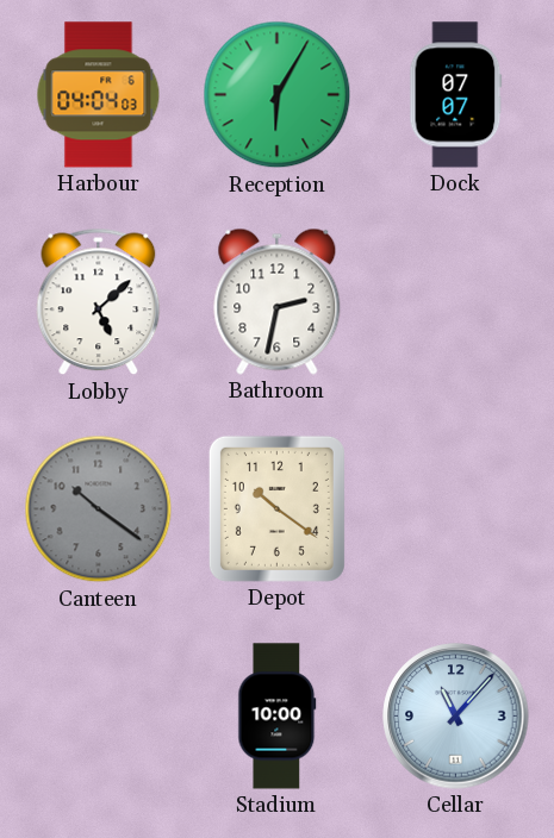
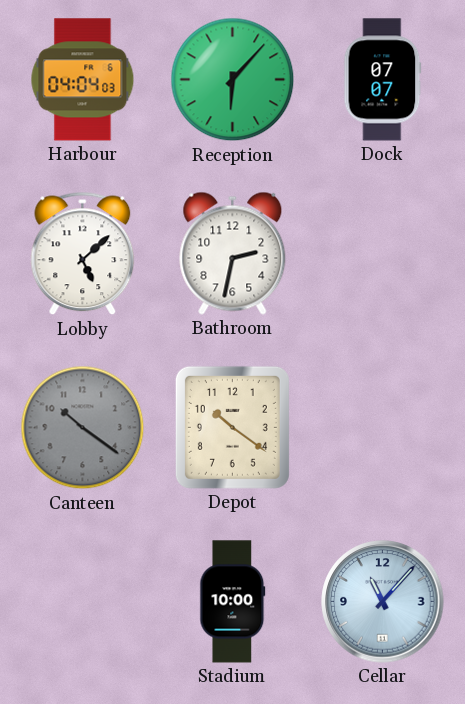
Reception: 6:05 -> 6:07
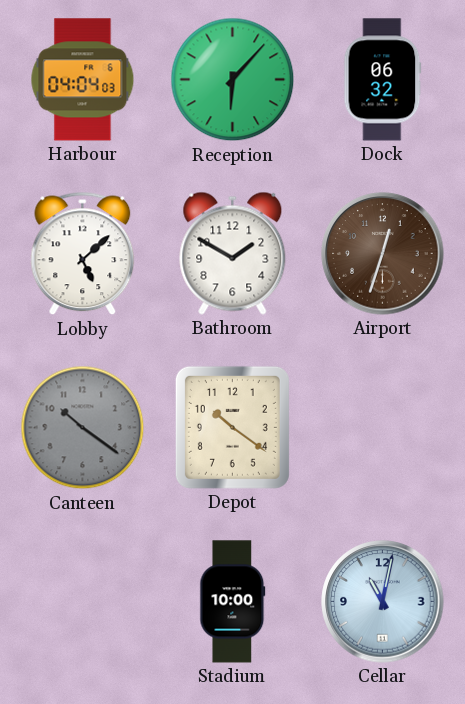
Dock: 07:07 -> 06:32
Bathroom: 2:32 -> 1:50
Airport: none -> 12:33
Cellar: 11:07 -> 11:02
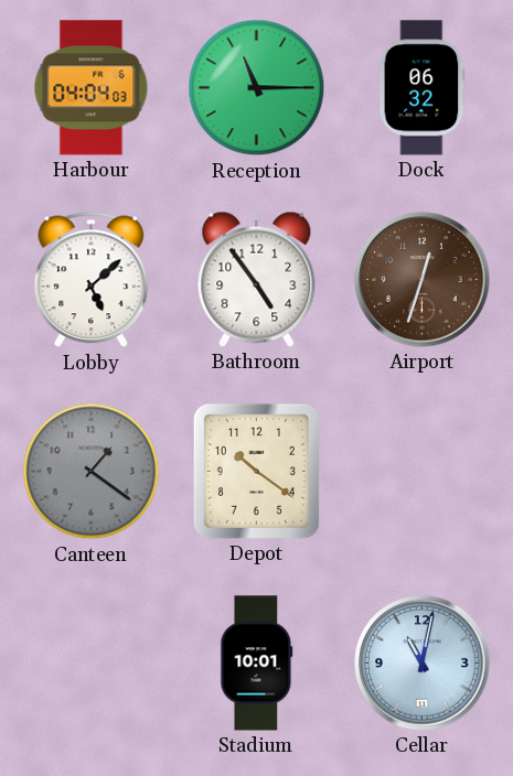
Reception: 6:07 -> 11:15
Bathroom: 1:50 -> 4:54
Canteen: 10:21 -> 1:21
Stadium: 10:00 -> 10:01
